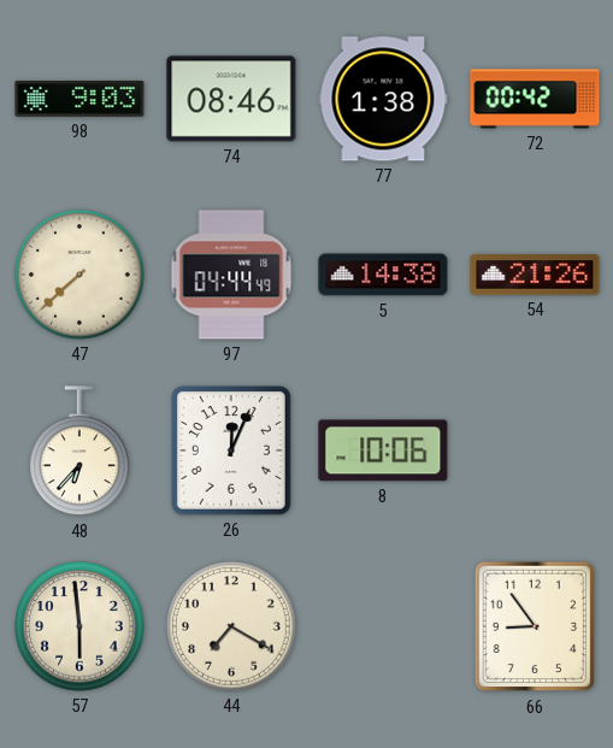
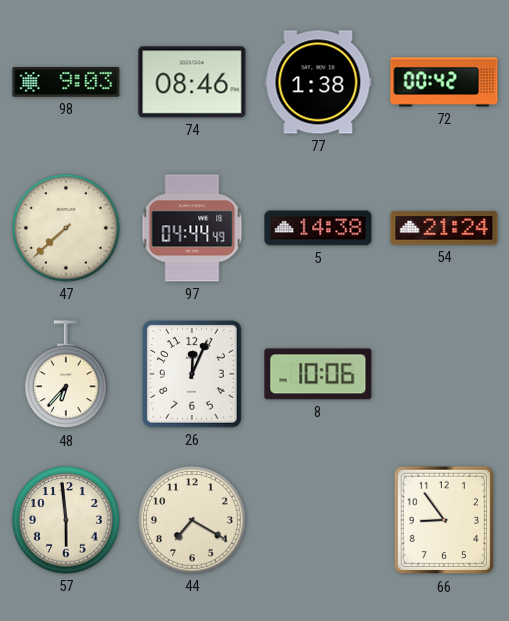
54: 21:26 -> 21:24
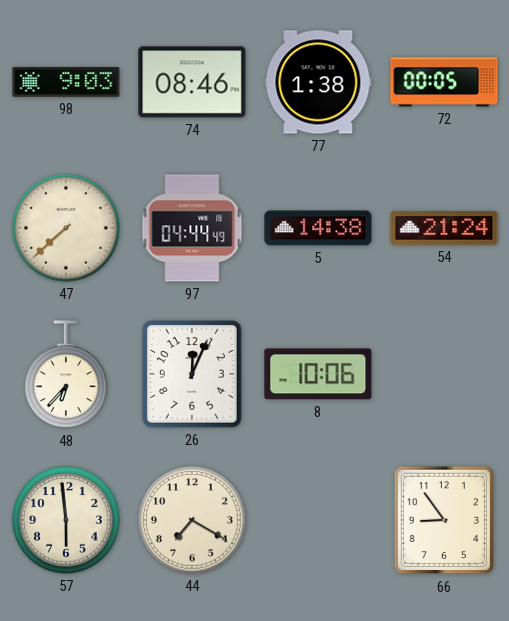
72: 00:42 -> 00:05
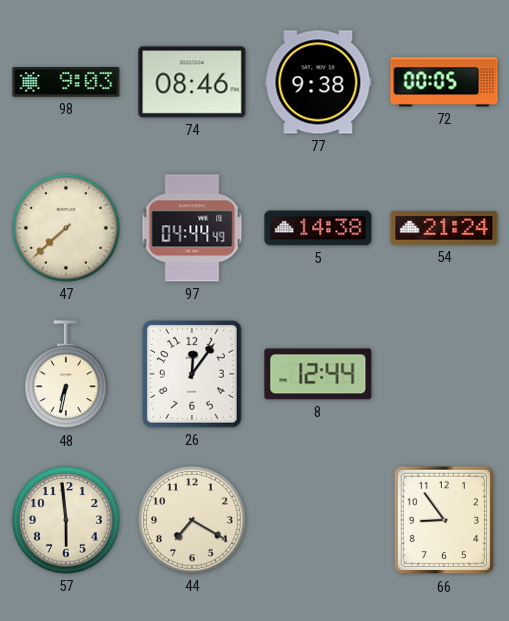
77: 1:38 -> 9:38
48: 6:37 -> 6:32
26: 12:04 -> 12:06
8: 10:06 -> 12:44
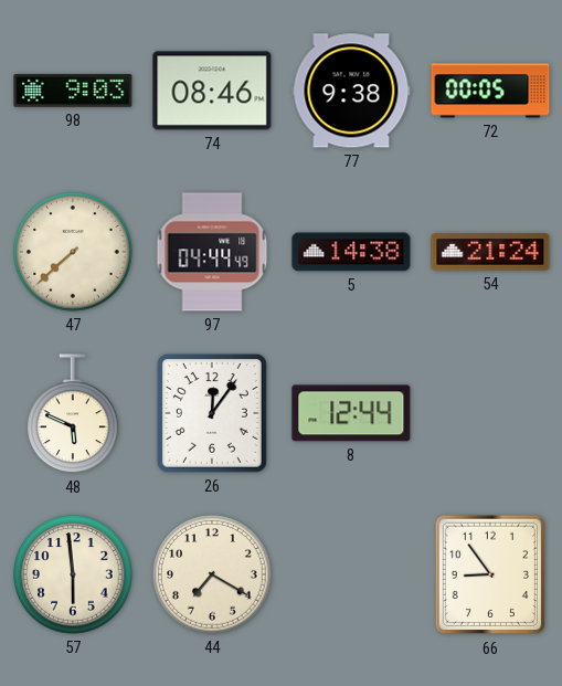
48: 6:32 -> 5:49
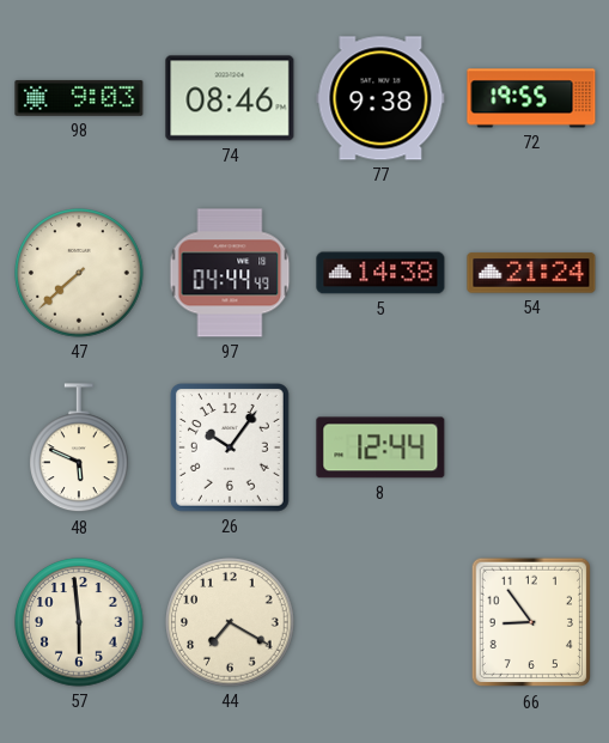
72: 00:05 -> 19:55
26: 12:06 -> 10:06
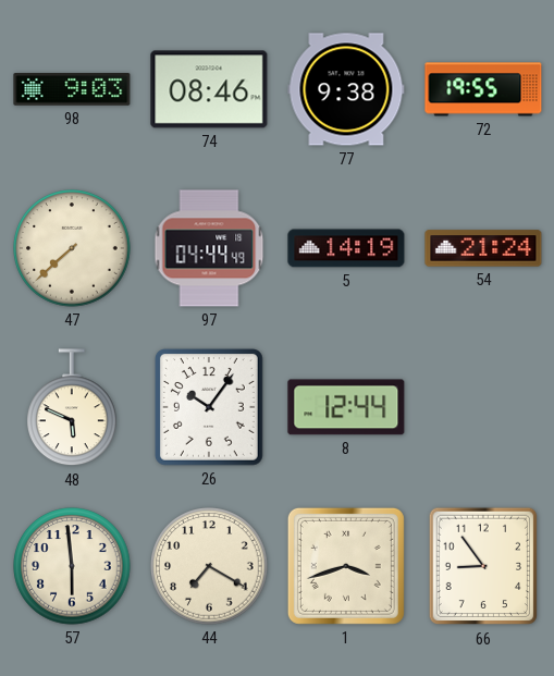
5: 14:38 -> 14:19
1: none -> 3:42
